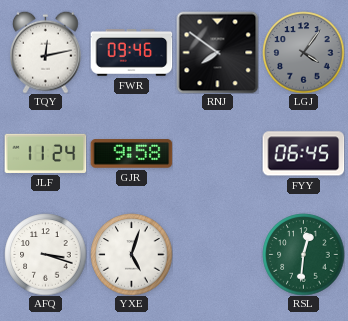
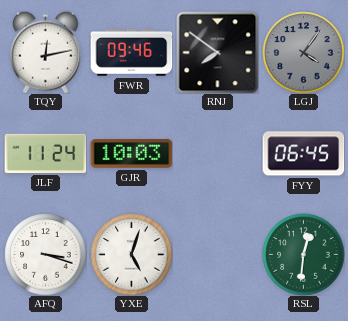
GJR: 9:58 -> 10:03
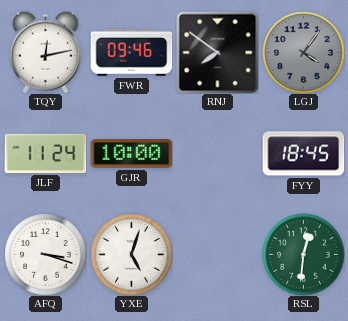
GJR: 10:03 -> 10:00
FYY: 06:45 -> 18:45
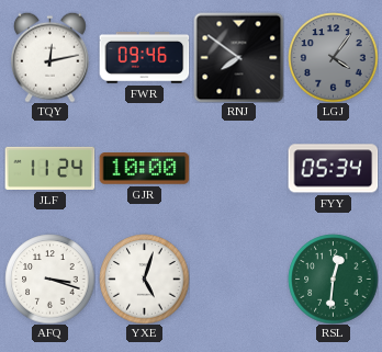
FYY: 18:45 -> 05:34
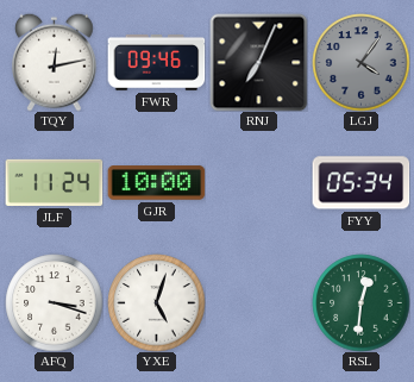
RNJ: 7:51 -> 7:04
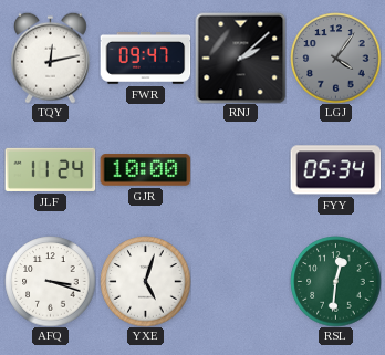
FWR: 09:46 -> 09:47
RNJ: 7:04 -> 2:08
